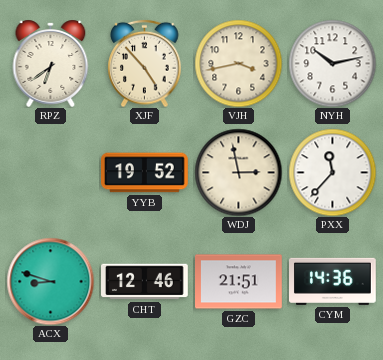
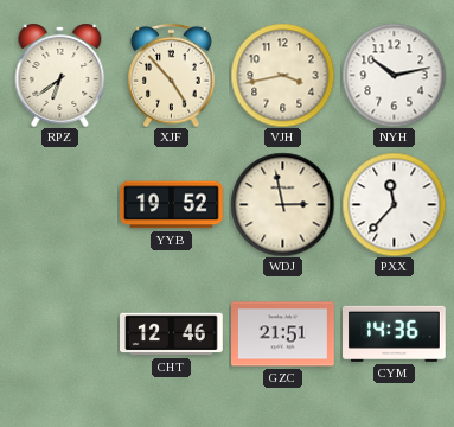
ACX: 8:48 -> none
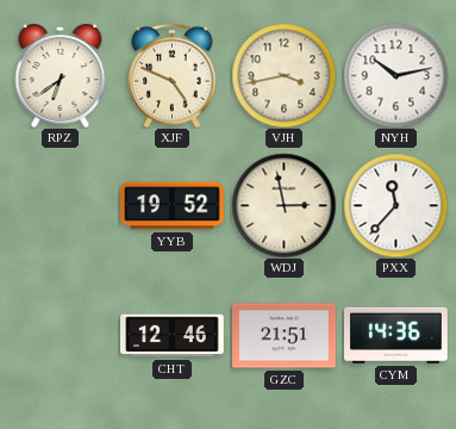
XJF: 4:53 -> 4:49
